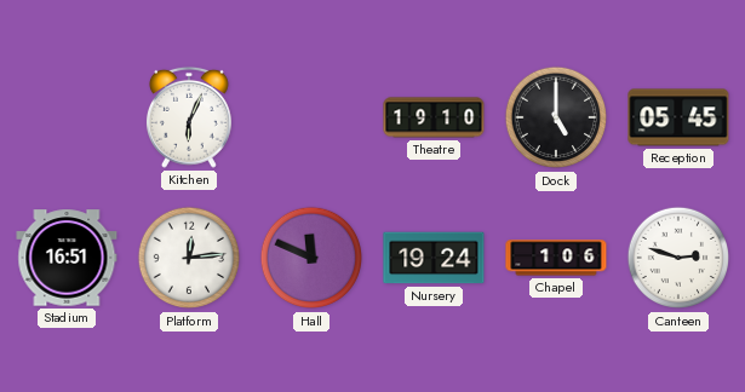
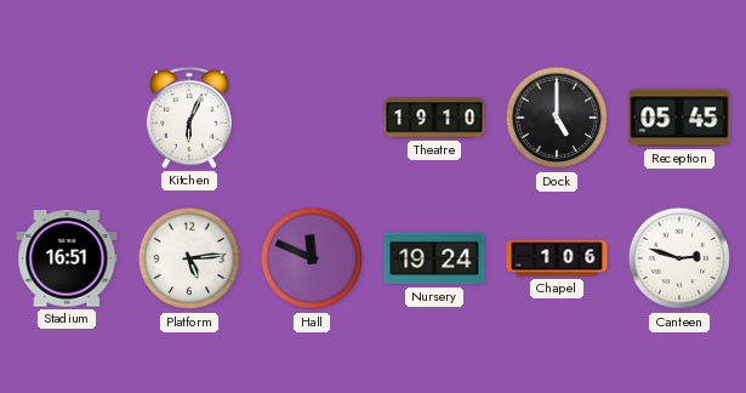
Platform: 12:14 -> 5:14
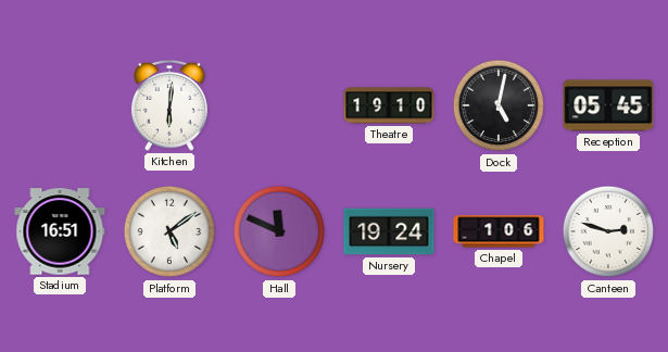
Kitchen: 6:04 -> 6:01
Dock: 5:00 -> 5:02
Platform: 5:14 -> 5:09
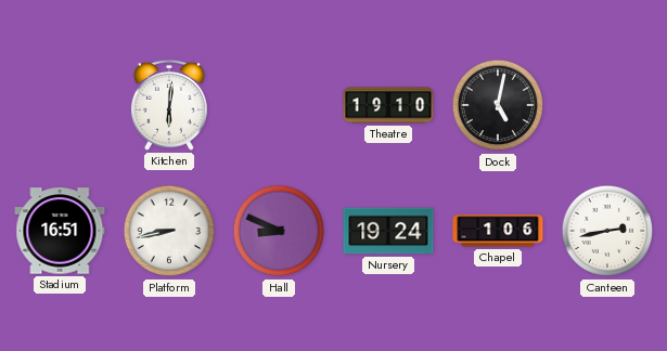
Reception: 05:45 -> none
Platform: 5:09 -> 8:43
Hall: 11:49 -> 8:49
Canteen: 2:48 -> 2:43
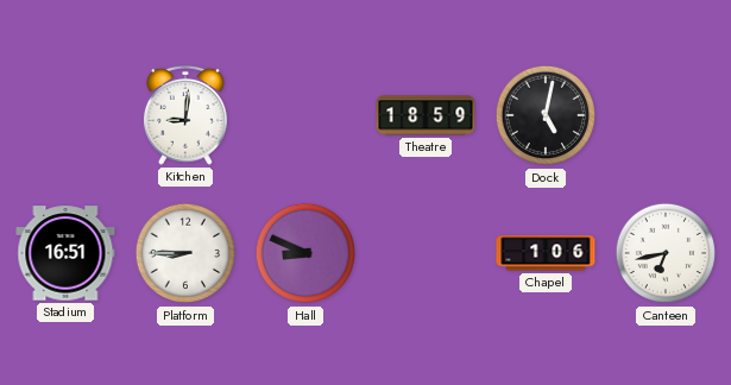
Kitchen: 6:01 -> 9:01
Theatre: 19:10 -> 18:59
Platform: 8:43 -> 8:45
Nursery: 19:24 -> none
Canteen: 2:43 -> 6:43
